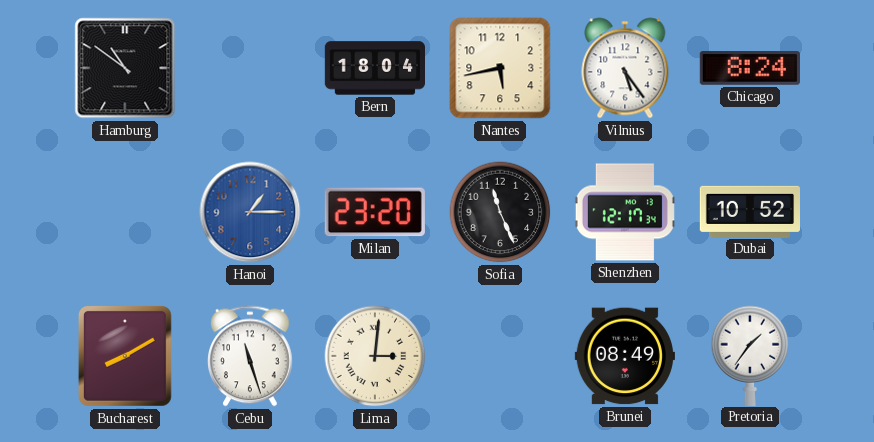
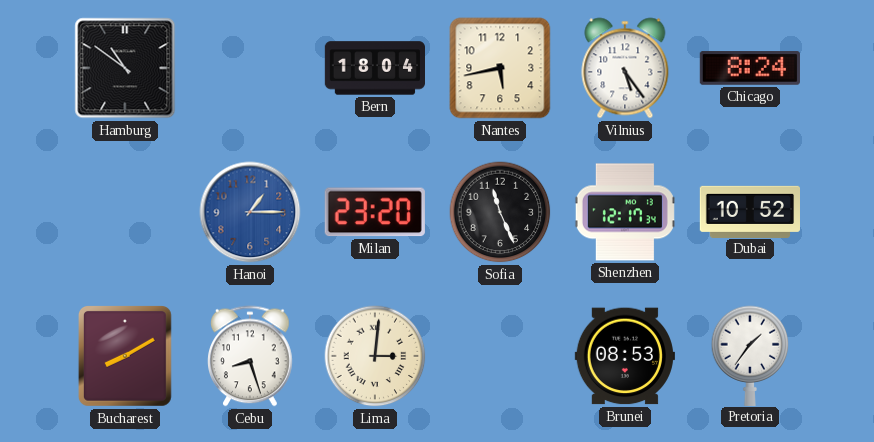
Cebu: 11:27 -> 8:27
Brunei: 08:49 -> 08:53
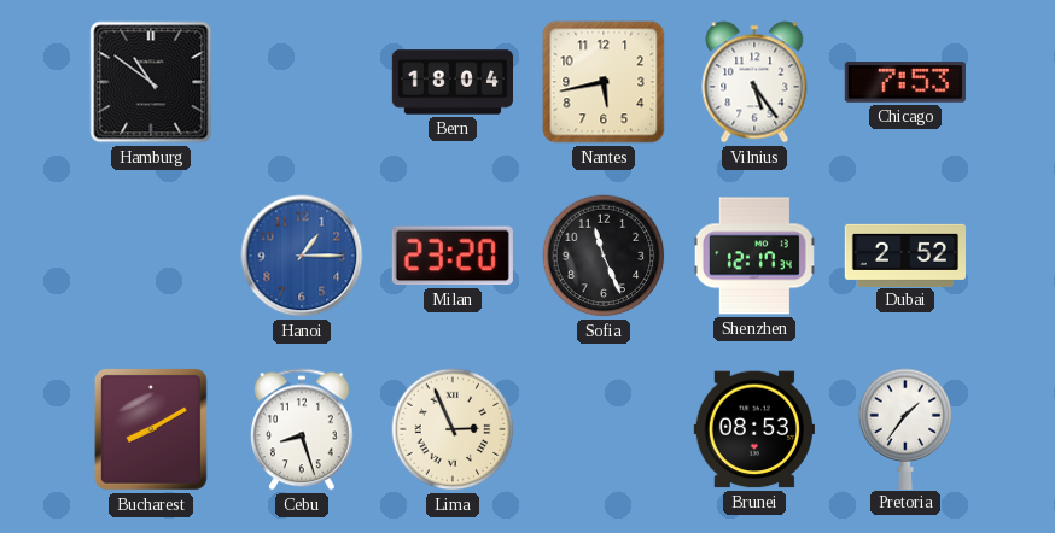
Chicago: 8:24 -> 7:53
Dubai: 10:52 -> 2:52
Lima: 3:01 -> 2:56
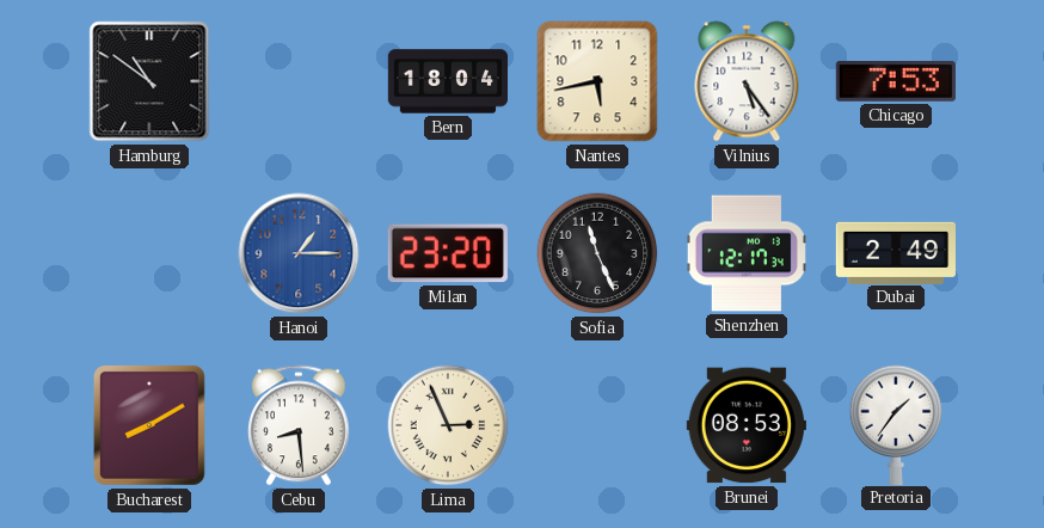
Dubai: 2:52 -> 2:49
Cebu: 8:27 -> 8:29
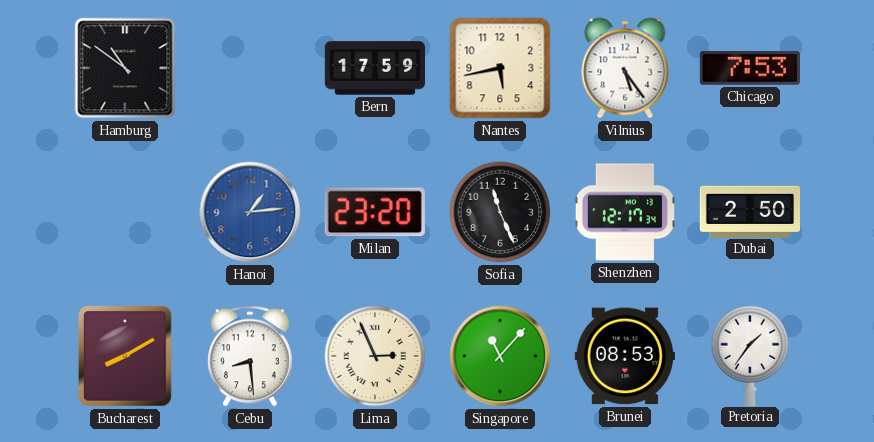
Bern: 18:04 -> 17:59
Hanoi: 1:15 -> 1:14
Dubai: 2:49 -> 2:50
Singapore: none -> 11:07
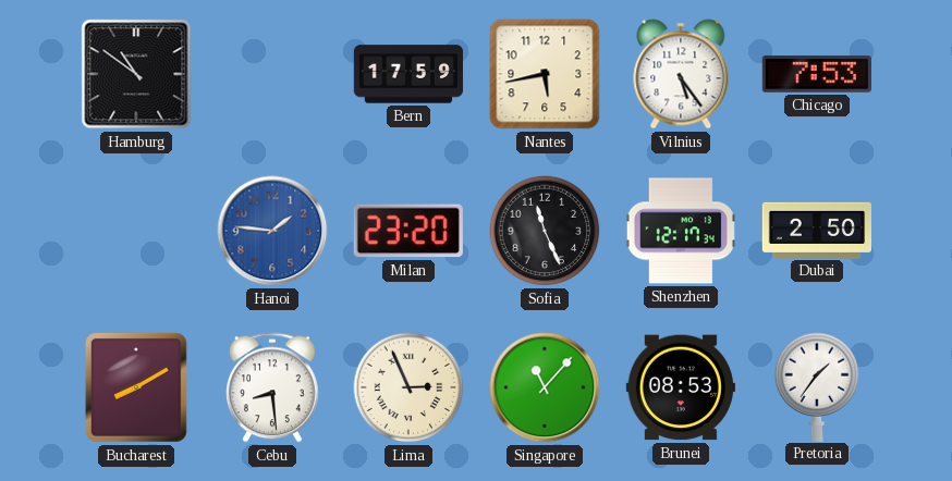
Hanoi: 1:14 -> 1:46
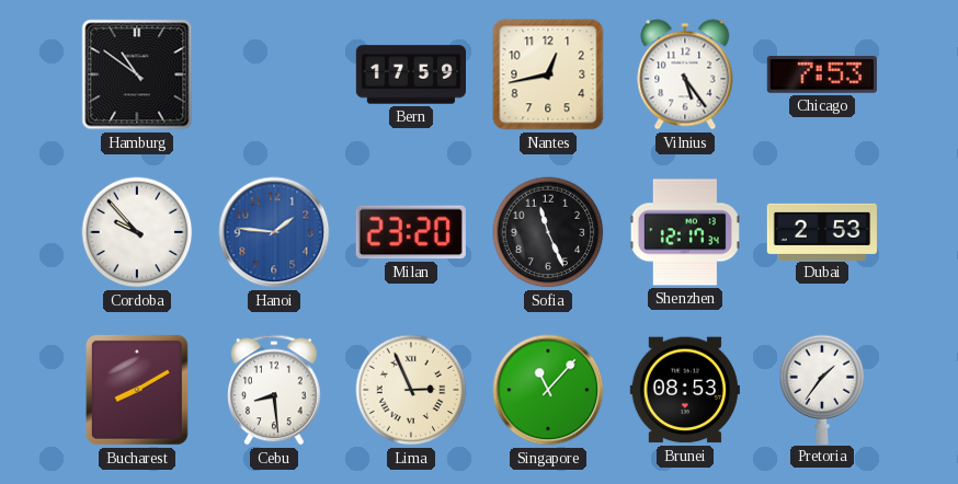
Nantes: 5:43 -> 12:43
Cordoba: none -> 9:53
Dubai: 2:50 -> 2:53
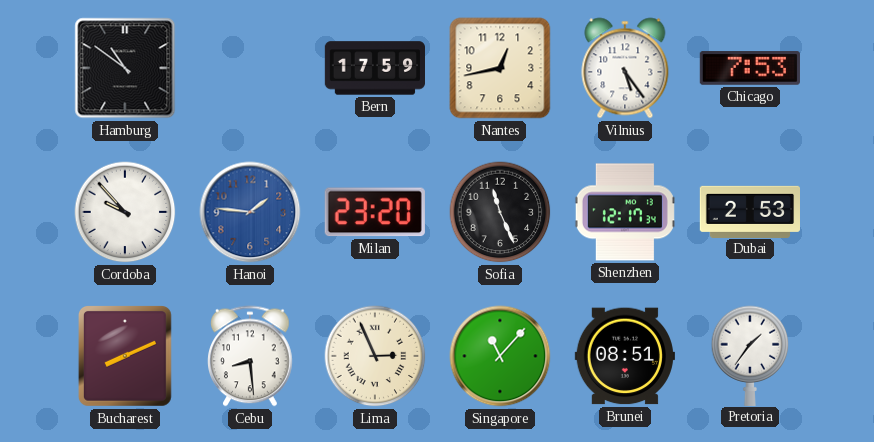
Bucharest: 8:10 -> 8:11
Brunei: 08:53 -> 08:51
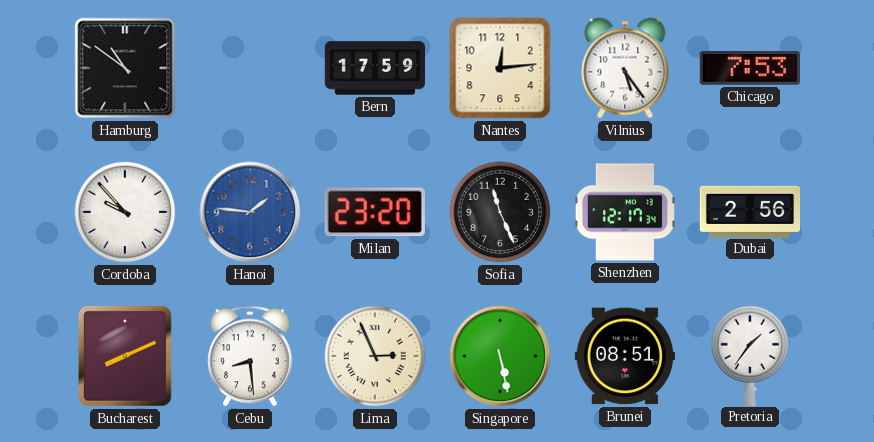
Nantes: 12:43 -> 12:14
Dubai: 2:53 -> 2:56
Singapore: 11:07 -> 5:28
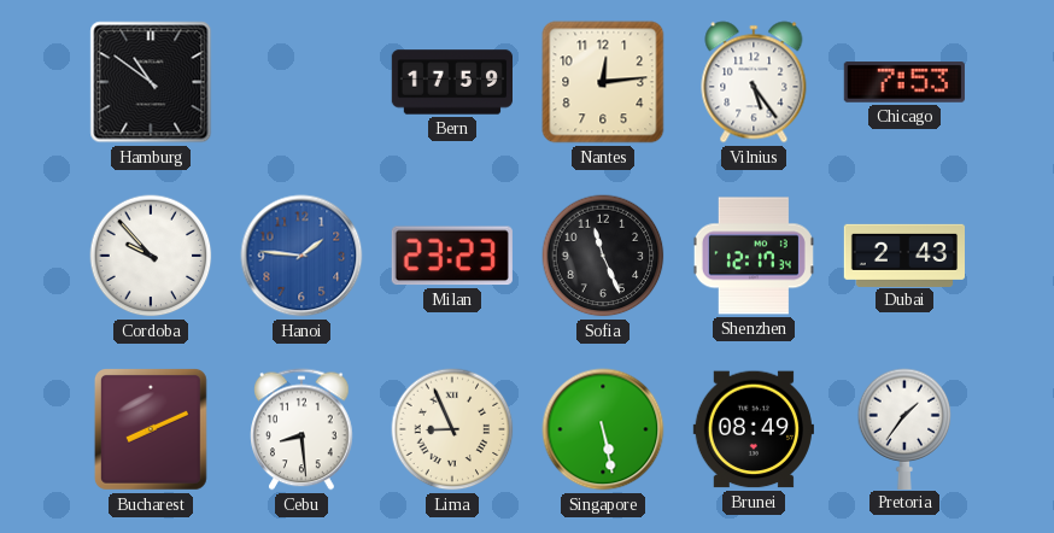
Milan: 23:20 -> 23:23
Dubai: 2:56 -> 2:43
Lima: 2:56 -> 8:56
Brunei: 08:51 -> 08:49
